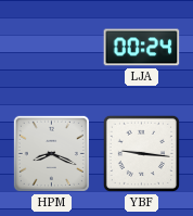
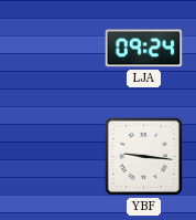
LJA: 00:24 -> 09:24
HPM: 8:19 -> none
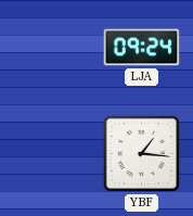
YBF: 9:16 -> 1:16
